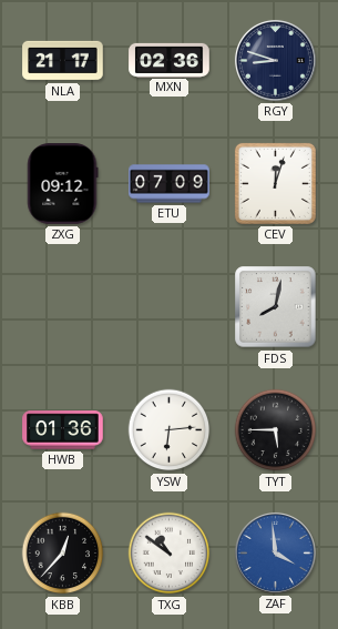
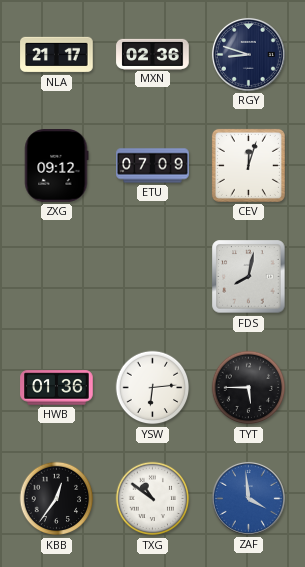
KBB: 12:37 -> 12:36
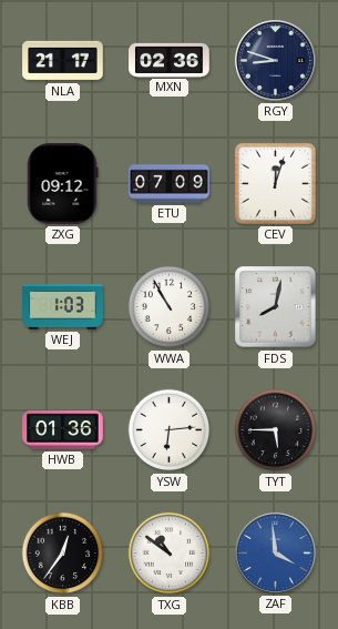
WEJ: none -> 1:03
WWA: none -> 10:55
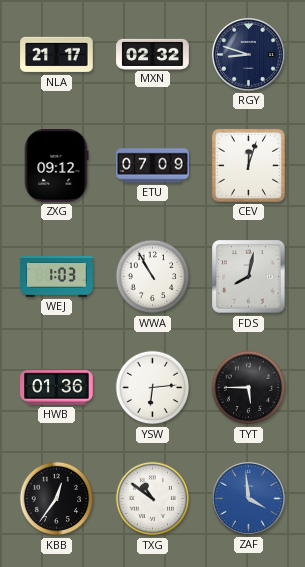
MXN: 02:36 -> 02:32
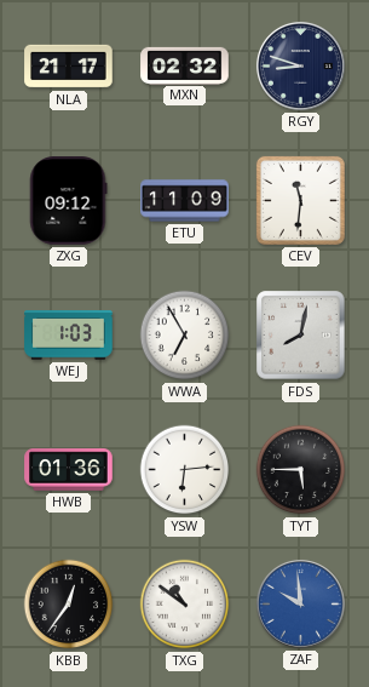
ETU: 07:09 -> 11:09
CEV: 12:03 -> 11:31
WWA: 10:55 -> 6:55
ZAF: 3:59 -> 9:59
